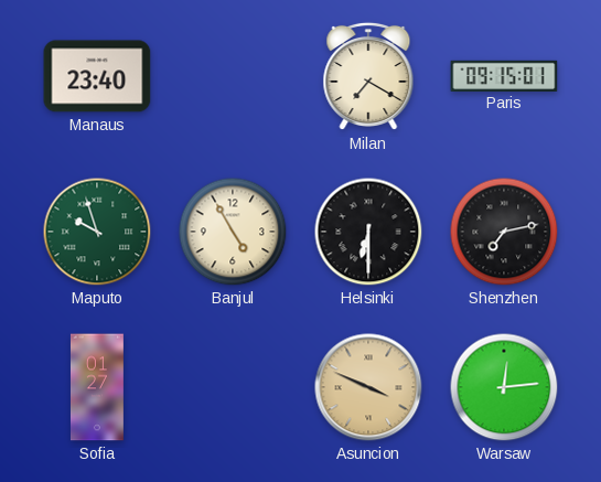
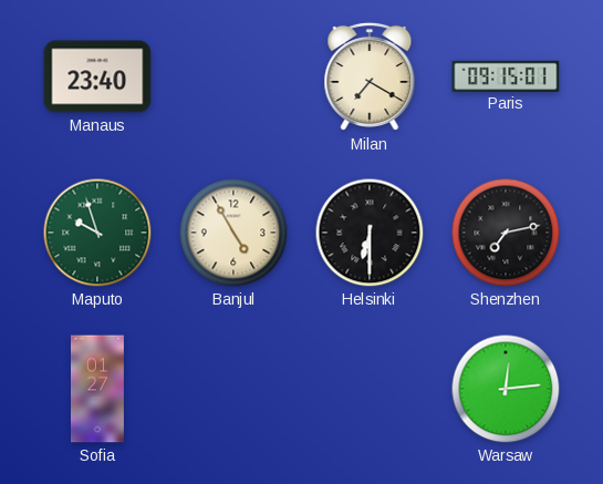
Asuncion: 3:49 -> none
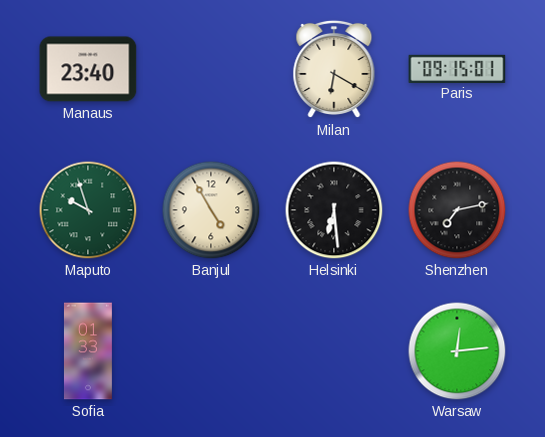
Milan: 7:20 -> 6:20
Helsinki: 6:30 -> 6:29
Sofia: 01:27 -> 01:33
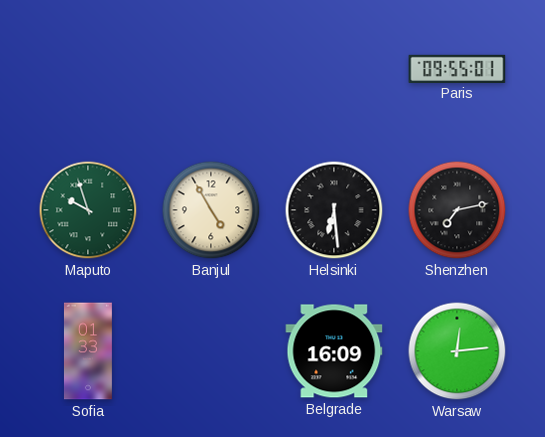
Manaus: 23:40 -> none
Milan: 6:20 -> none
Paris: 09:15 -> 09:55
Belgrade: none -> 16:09
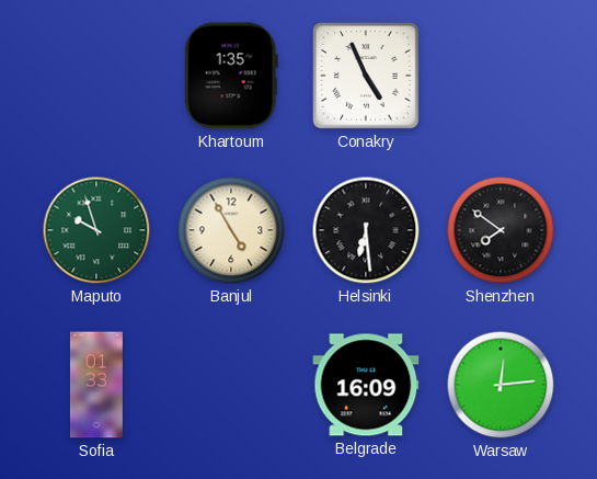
Khartoum: none -> 1:35
Conakry: none -> 4:56
Paris: 09:55 -> none
Shenzhen: 7:13 -> 7:51
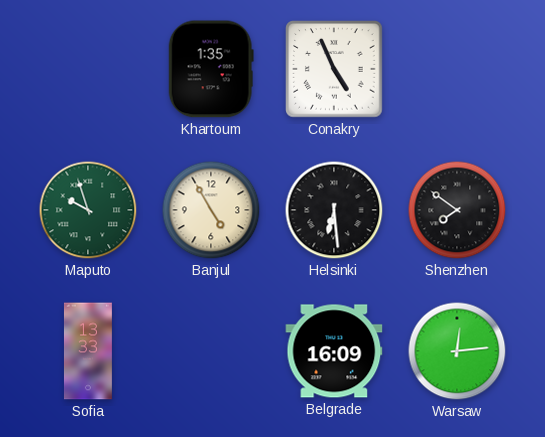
Sofia: 01:33 -> 13:33
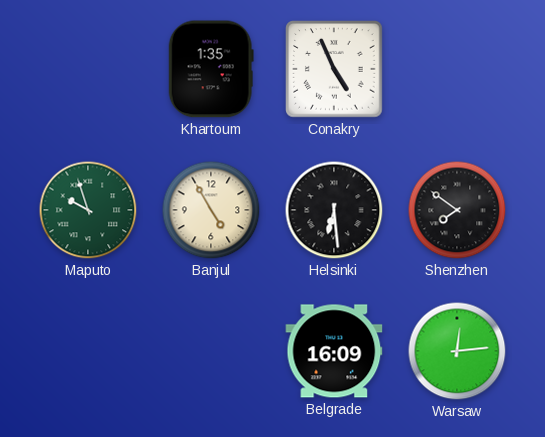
Sofia: 13:33 -> none
